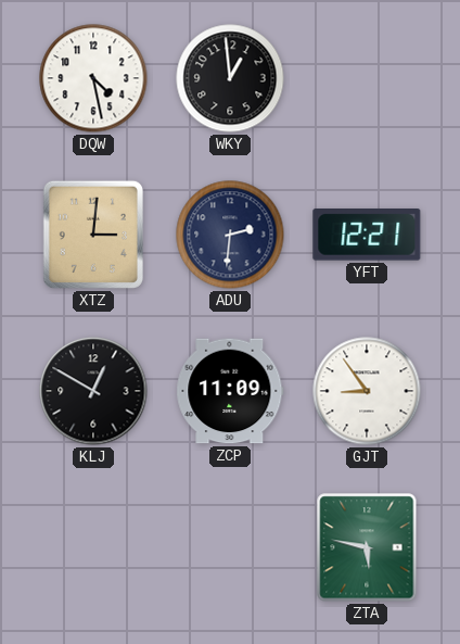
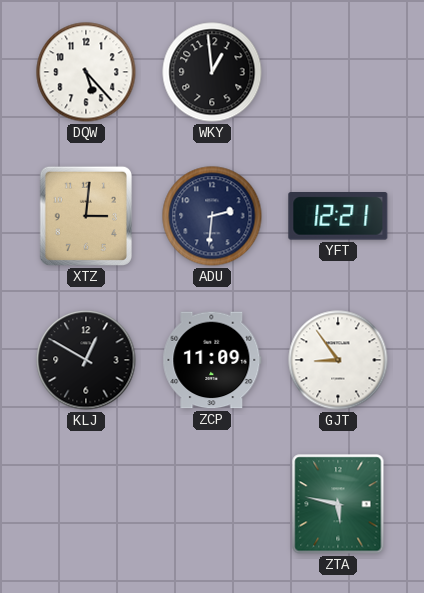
DQW: 4:28 -> 5:23
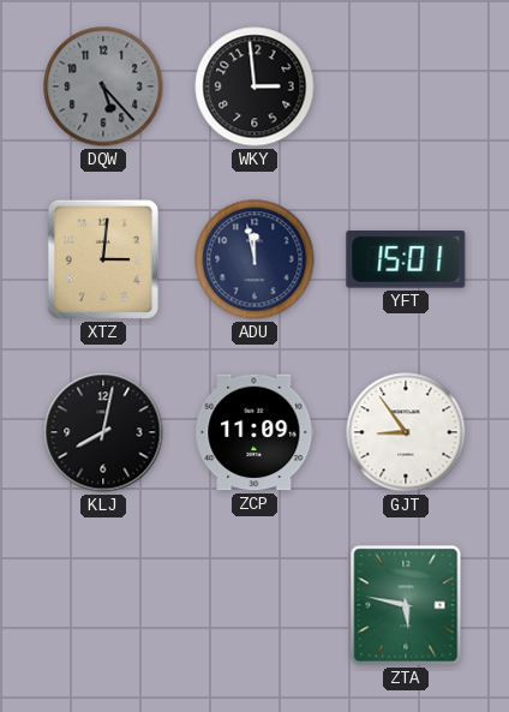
DQW dial: white -> grey
WKY: 12:59 -> 2:59
ADU: 2:31 -> 11:58
YFT: 12:21 -> 15:01
KLJ: 12:50 -> 8:02
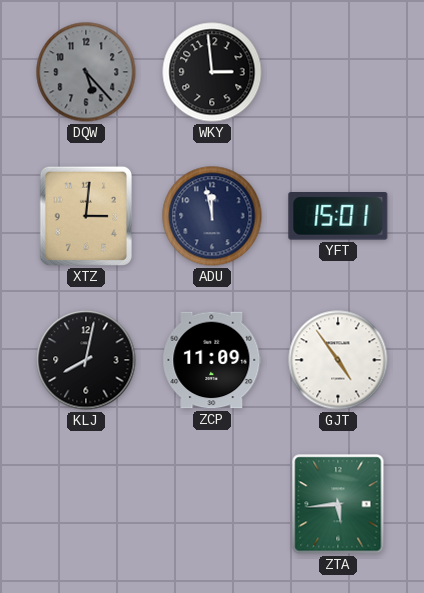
GJT: 8:54 -> 4:54
ZTA: 5:47 -> 5:44
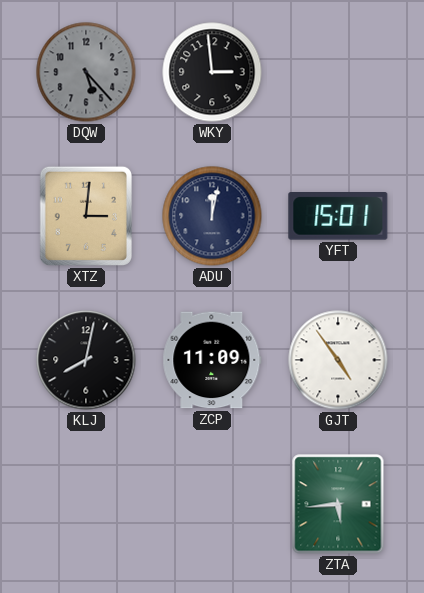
ADU: 11:58 -> 12:02
